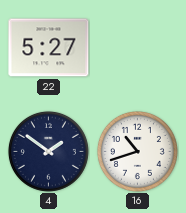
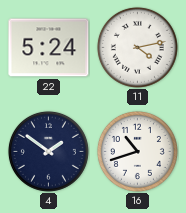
22: 5:27 -> 5:24
11: none -> 4:13
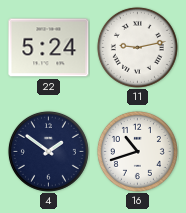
11: 4:13 -> 9:13
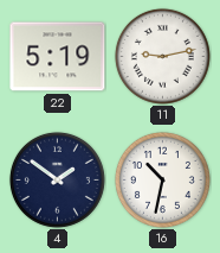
22: 5:24 -> 5:19
16: 10:42 -> 10:32
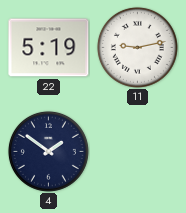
16: 10:32 -> none
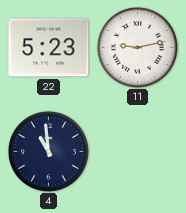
22: 5:19 -> 5:23
4: 1:51 -> 10:59
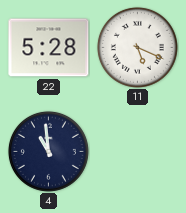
22: 5:23 -> 5:28
11: 9:13 -> 5:19
